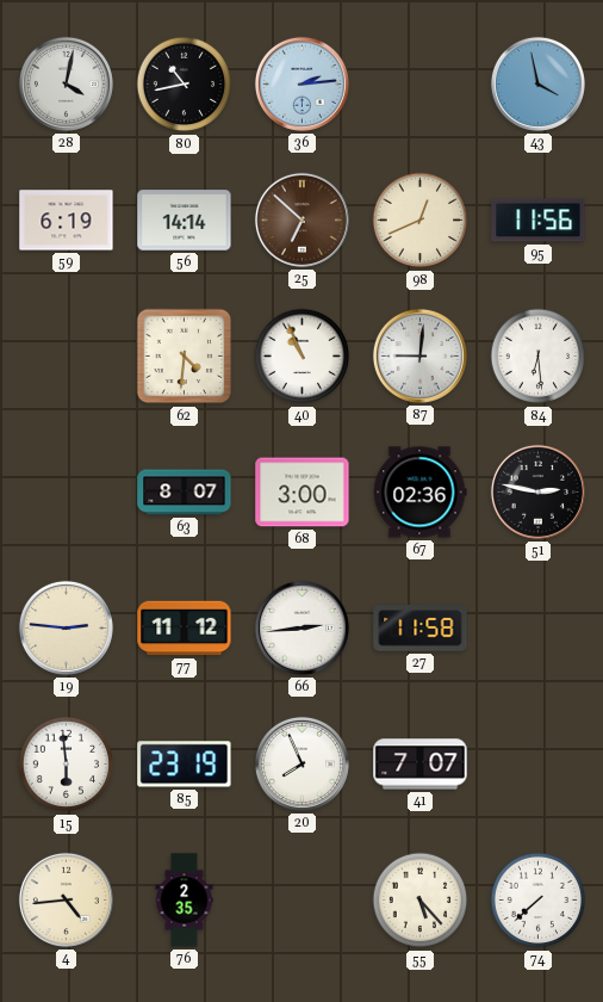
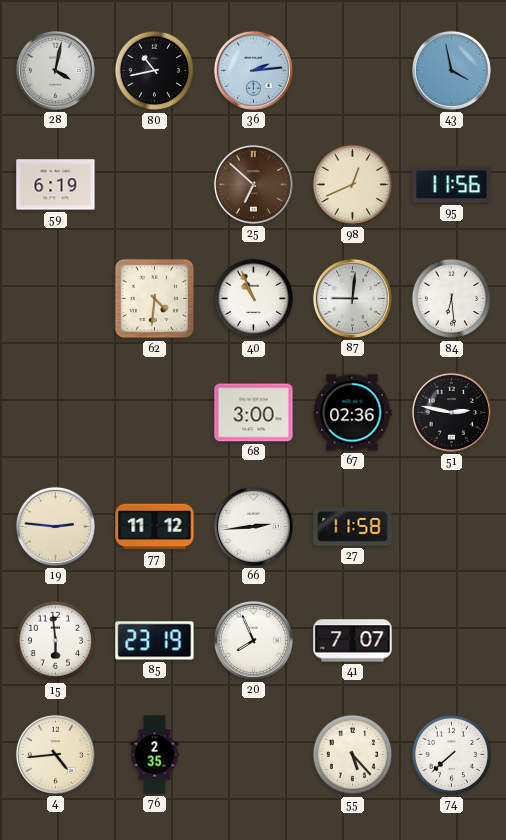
56: 14:14 -> none
63: 8:07 -> none
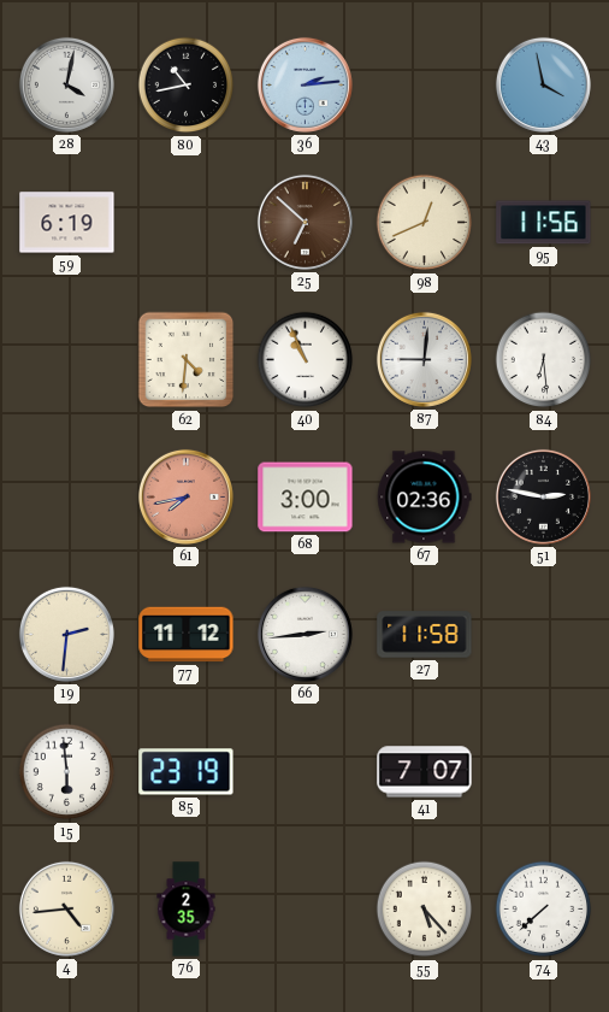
61: none -> 7:43
19: 2:46 -> 2:31
20: 7:56 -> none
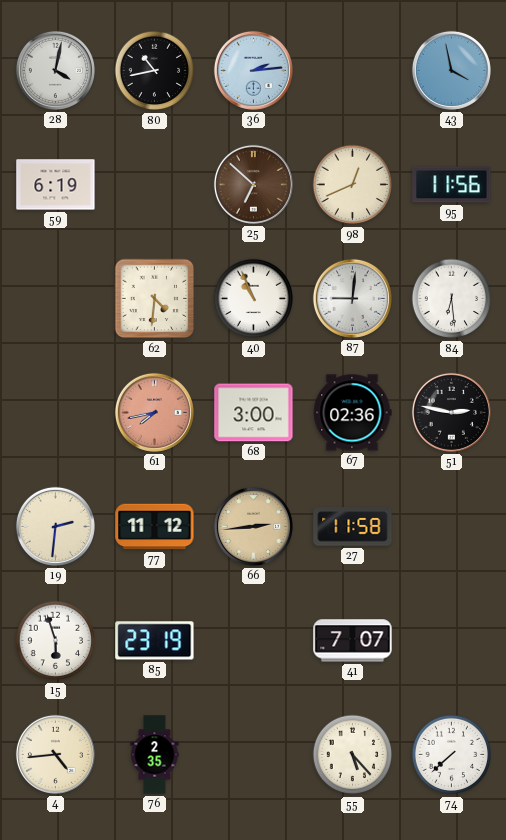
66 dial: white -> champagne
15: 5:59 -> 5:57
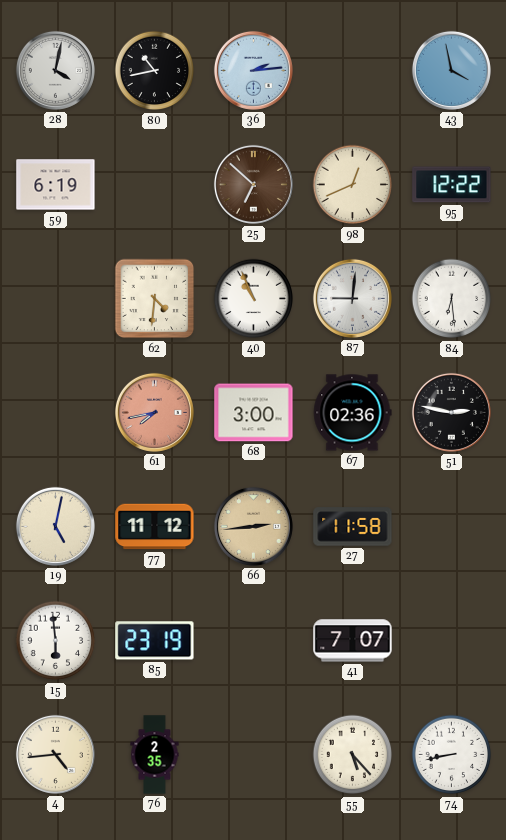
95: 11:56 -> 12:22
19: 2:31 -> 5:02
15: 5:57 -> 5:59
74: 7:38 -> 8:43
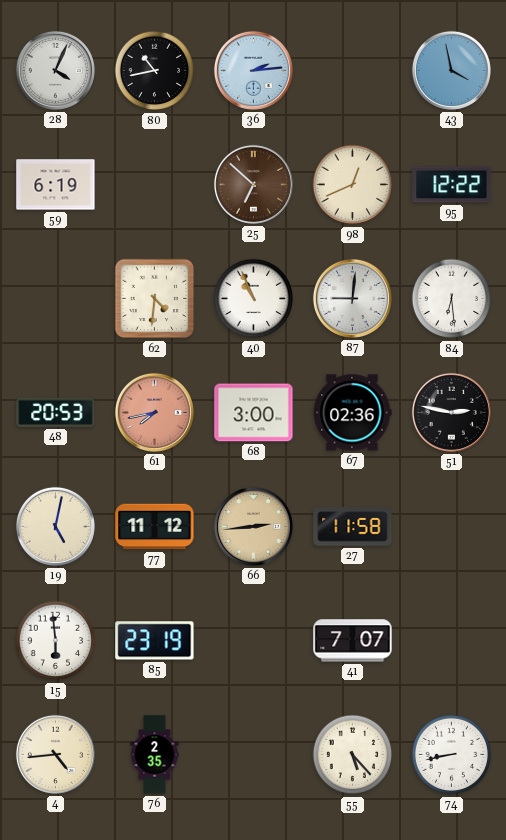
28: 4:02 -> 4:04
48: none -> 20:53
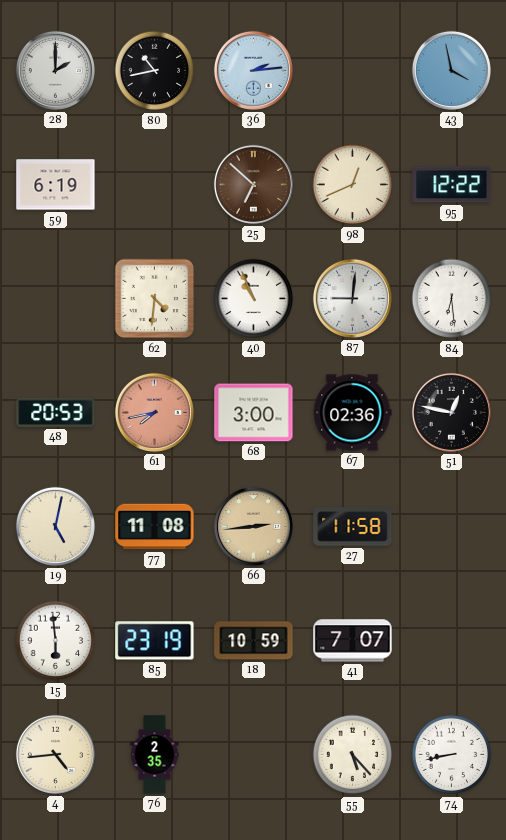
28: 4:04 -> 2:00
51: 2:47 -> 12:47
77: 11:12 -> 11:08
18: none -> 10:59
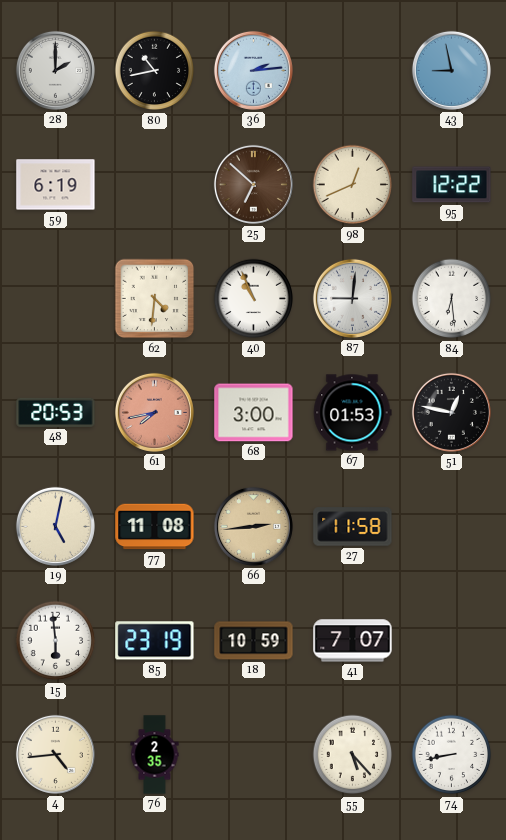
43: 3:58 -> 8:58
67: 02:36 -> 01:53
